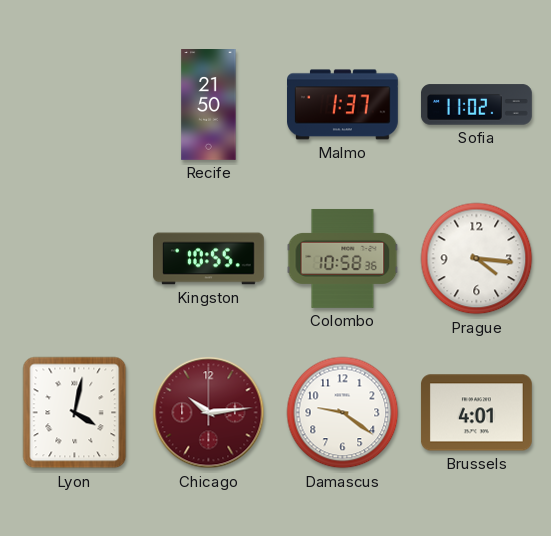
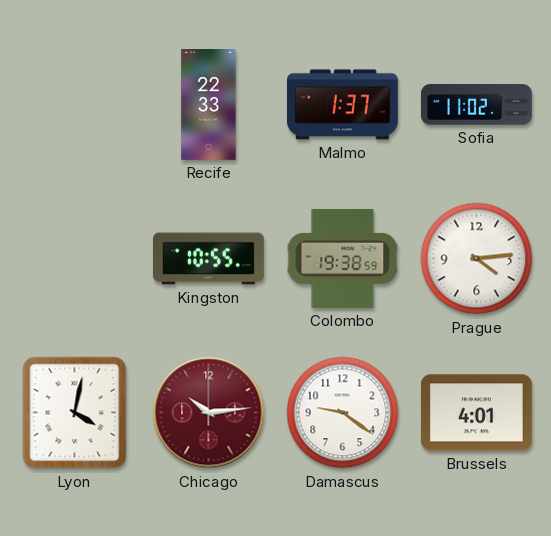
Recife: 21:50 -> 22:33
Colombo: 10:58 -> 19:38
Prague: 4:16 -> 4:14
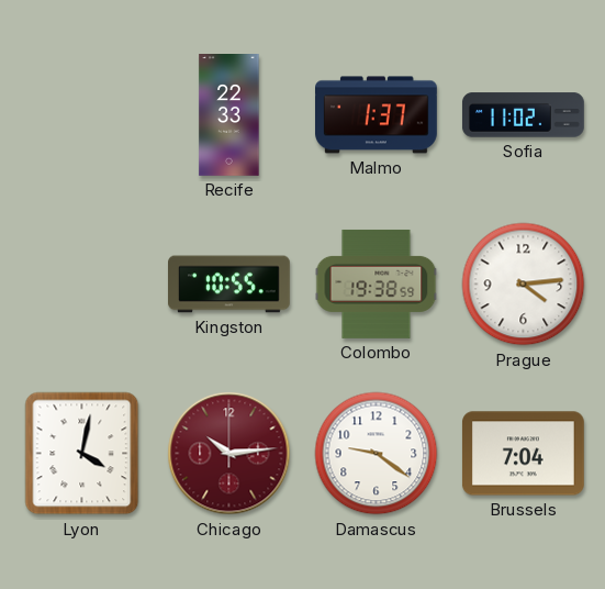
Brussels: 4:01 -> 7:04
